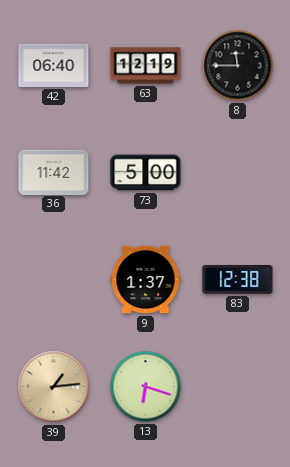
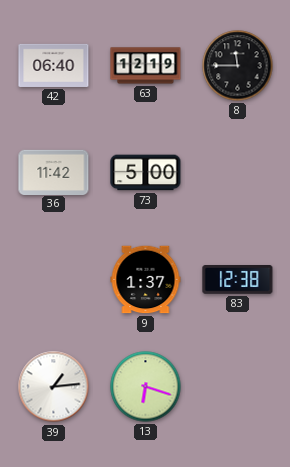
39 dial: champagne -> white
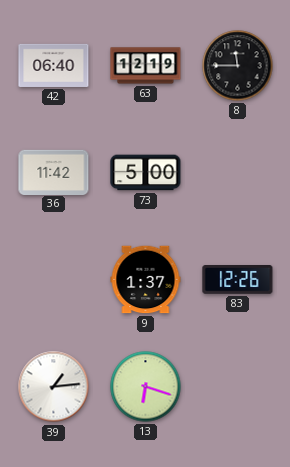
83: 12:38 -> 12:26
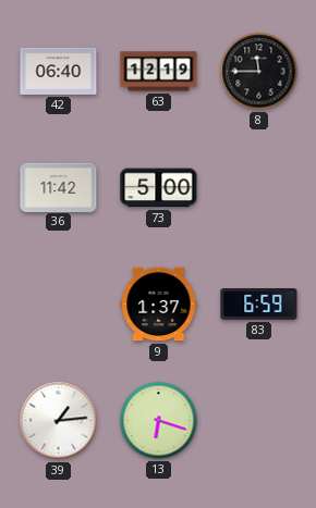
83: 12:26 -> 6:59
